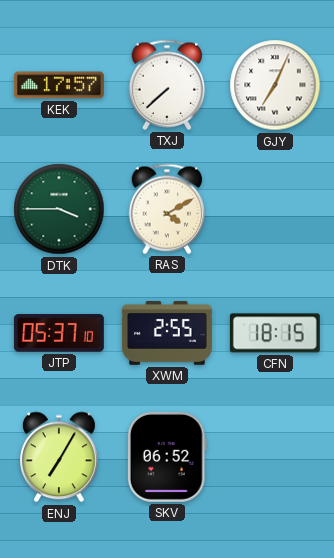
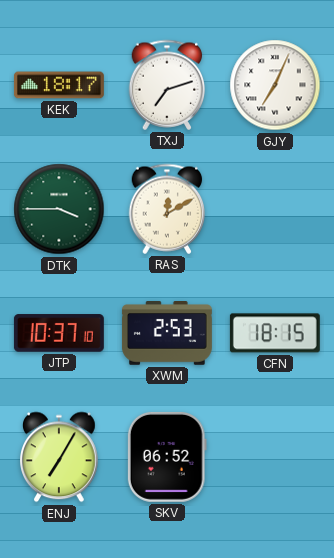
KEK: 17:57 -> 18:17
TXJ: 7:38 -> 7:12
RAS: 4:10 -> 12:10
JTP: 05:37 -> 10:37
XWM: 2:55 -> 2:53
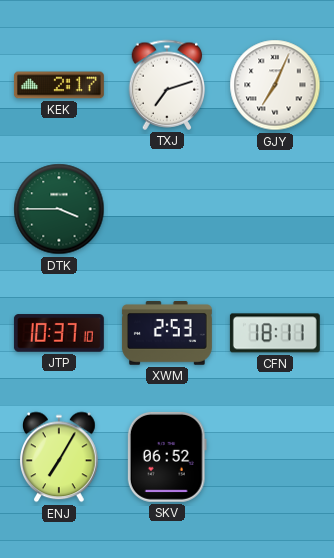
KEK: 18:17 -> 2:17
RAS: 12:10 -> none
CFN: 18:15 -> 18:11
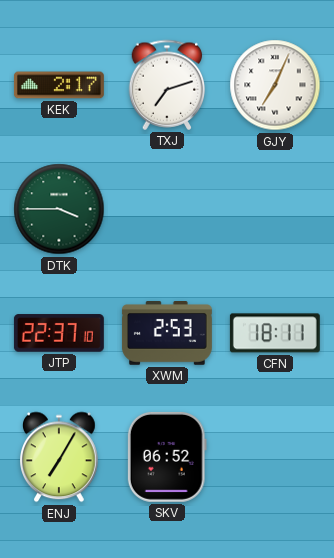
JTP: 10:37 -> 22:37
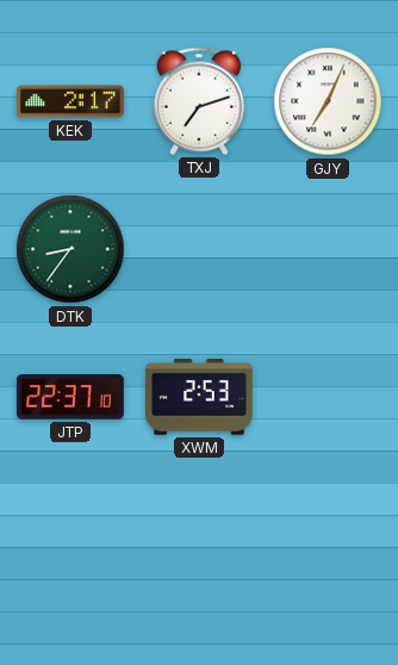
DTK: 3:45 -> 8:36
CFN: 18:11 -> none
ENJ: 7:05 -> none
SKV: 06:52 -> none
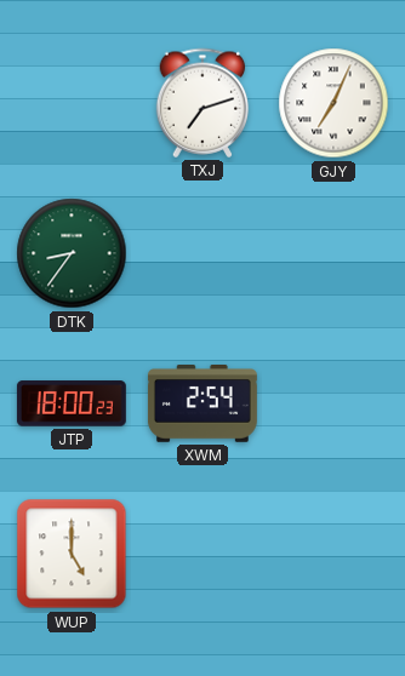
KEK: 2:17 -> none
JTP: 22:37 -> 18:00
XWM: 2:53 -> 2:54
WUP: none -> 5:00
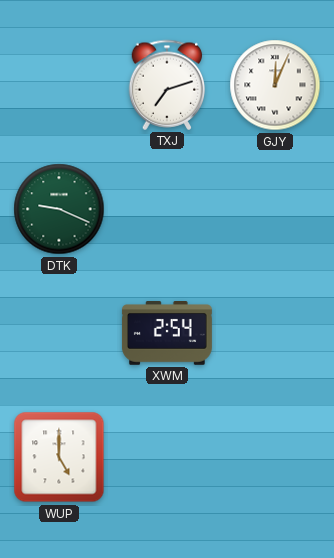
GJY: 7:04 -> 12:04
DTK: 8:36 -> 9:19
JTP: 18:00 -> none
